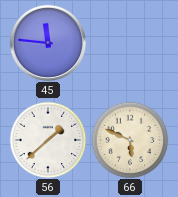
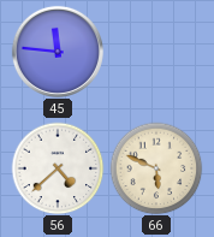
56: 1:38 -> 4:38
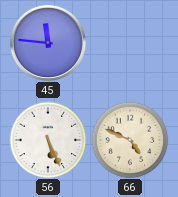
56: 4:38 -> 5:26
66: 5:49 -> 4:49
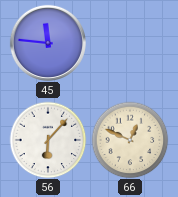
56: 5:26 -> 6:07
66: 4:49 -> 12:49
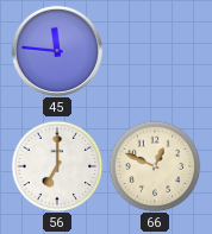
56: 6:07 -> 7:00
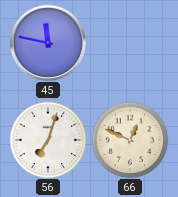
45: 11:46 -> 11:47
56: 7:00 -> 7:03
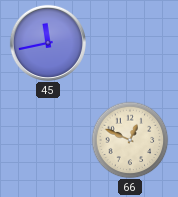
45: 11:47 -> 11:43
56: 7:03 -> none
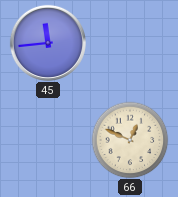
45: 11:43 -> 11:44
